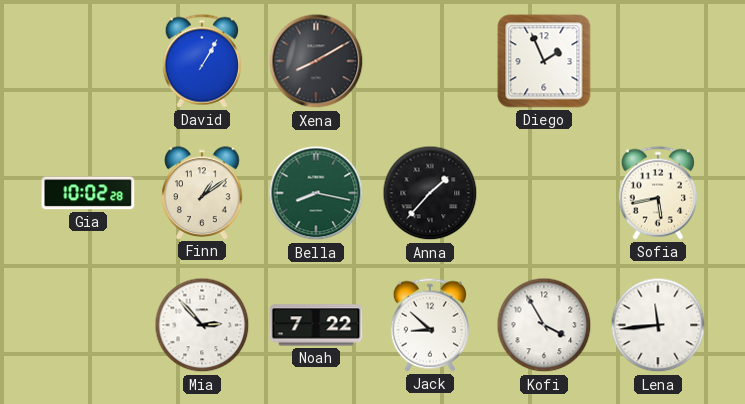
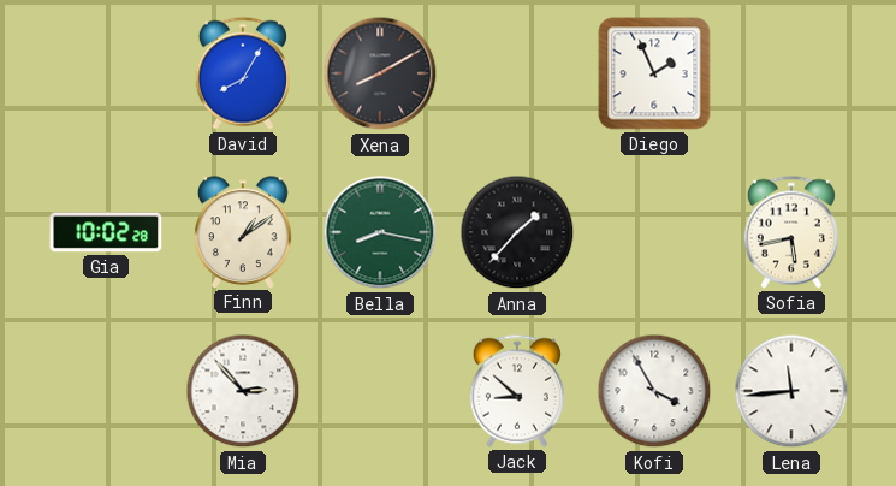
David: 1:05 -> 8:05
Noah: 7:22 -> none
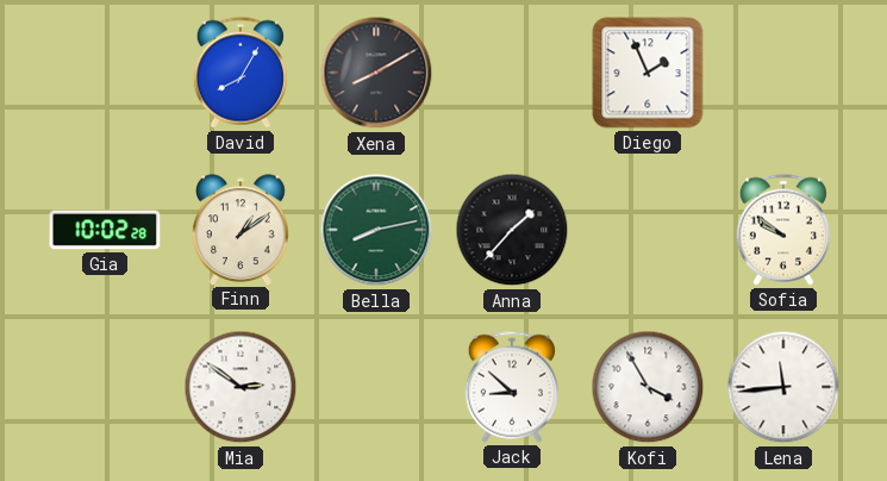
Bella: 8:17 -> 8:13
Sofia: 5:43 -> 9:51
Mia: 2:53 -> 2:51
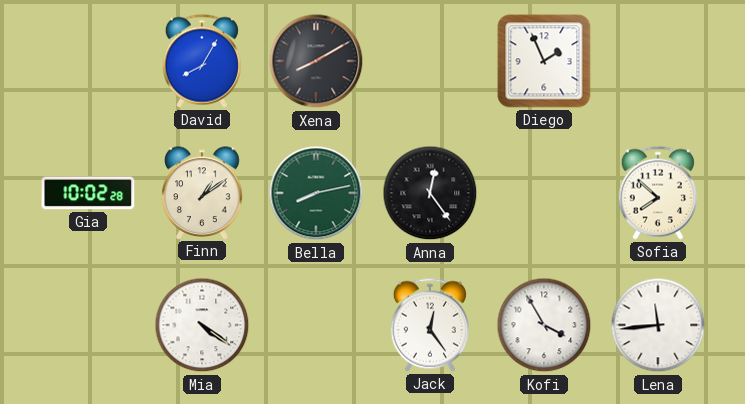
Anna: 1:37 -> 12:24
Sofia: 9:51 -> 7:52
Mia: 2:51 -> 4:21
Jack: 8:52 -> 12:24
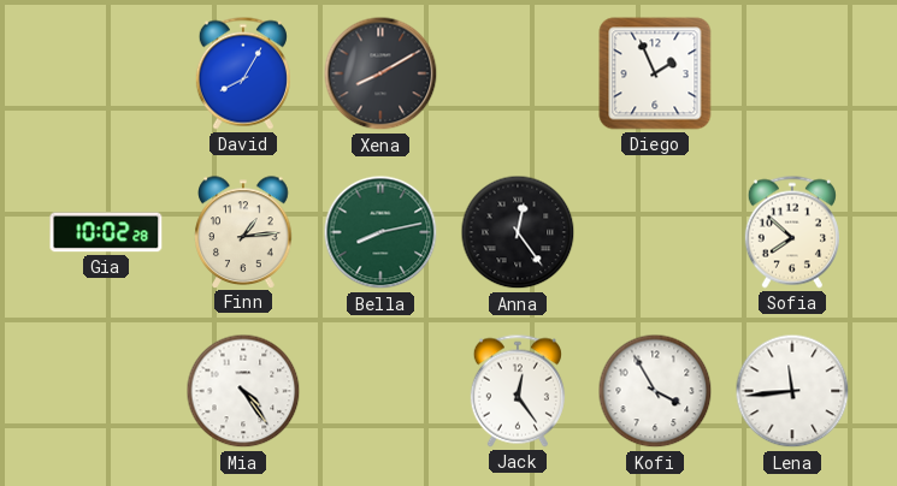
Finn: 1:09 -> 1:14
Mia: 4:21 -> 4:24
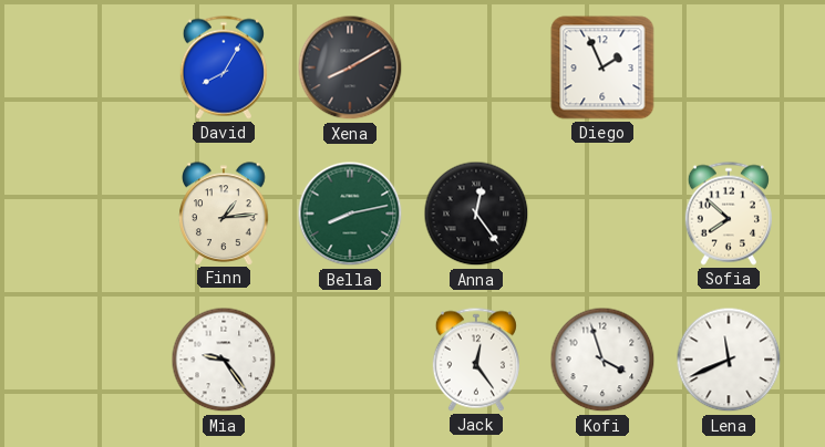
Gia: 10:02 -> none
Mia: 4:24 -> 9:24
Kofi: 3:55 -> 3:57
Lena: 11:44 -> 11:41
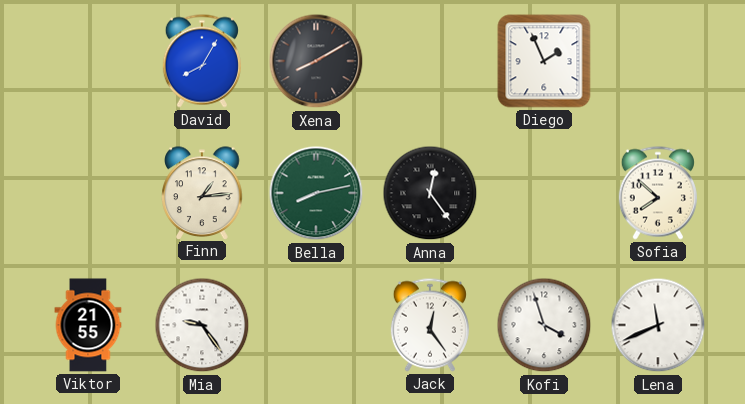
Viktor: none -> 21:55
